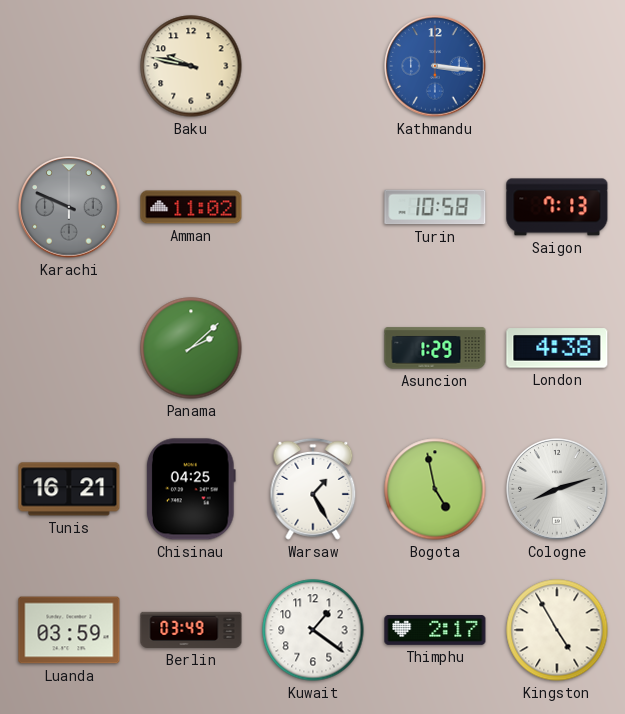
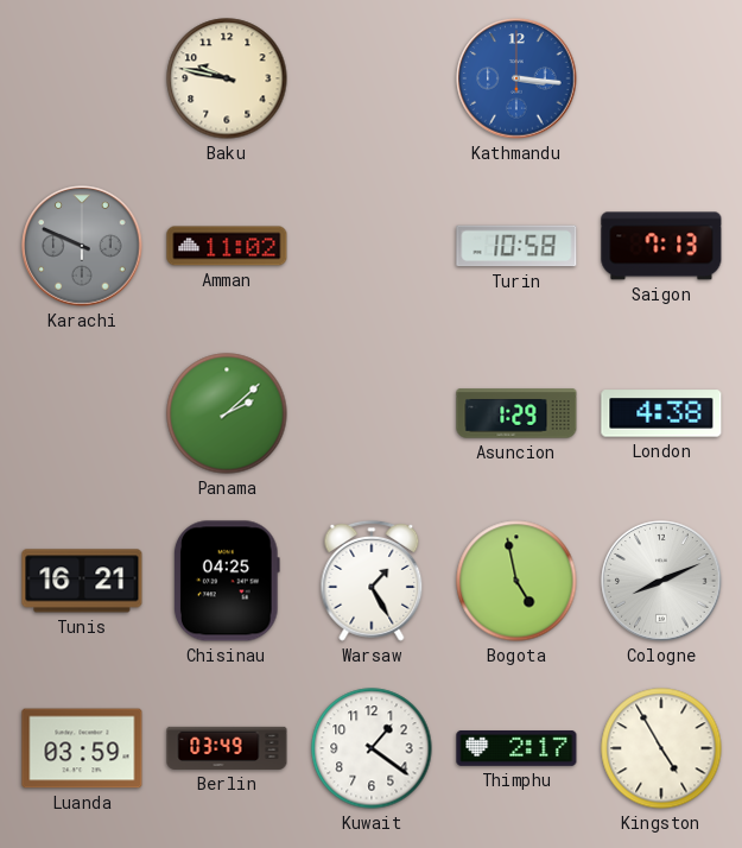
Cologne: 8:12 -> 8:11
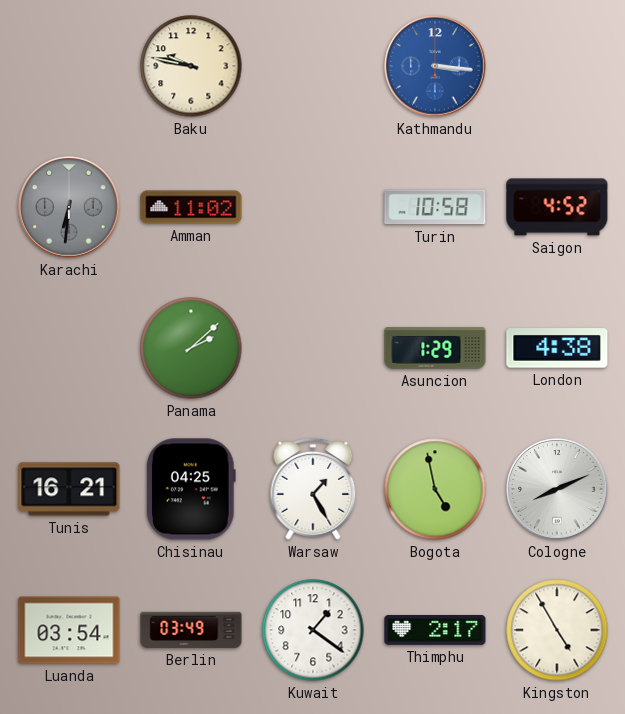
Karachi: 9:49 -> 6:31
Saigon: 7:13 -> 4:52
Luanda: 03:59 -> 03:54
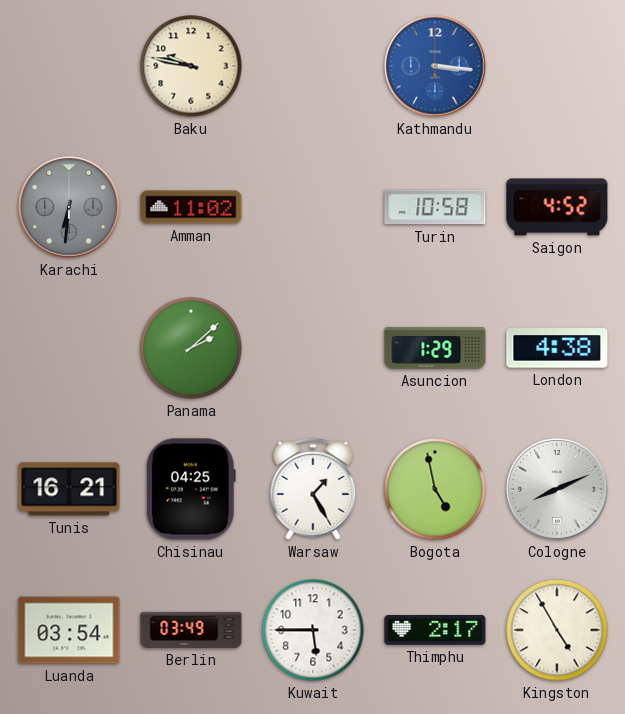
Kuwait: 1:21 -> 5:45
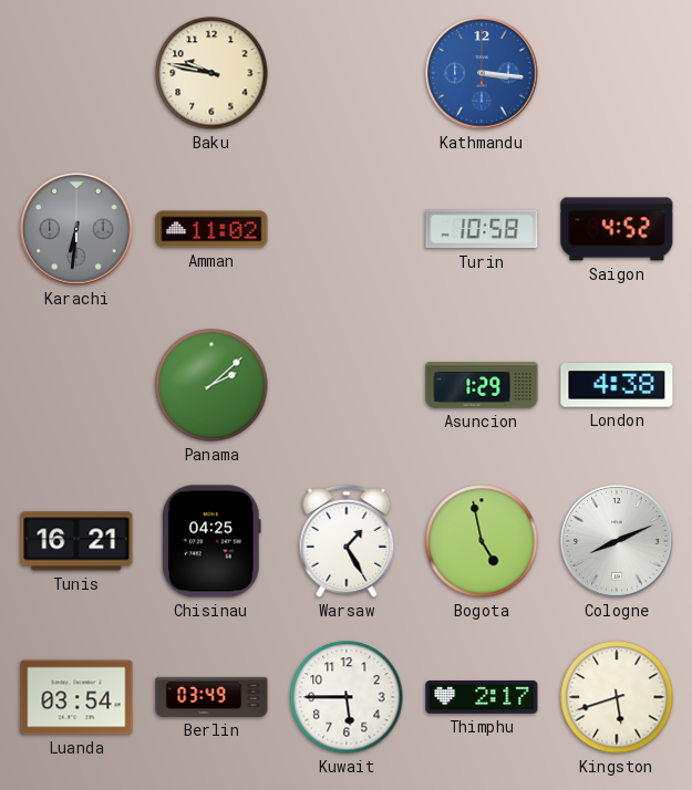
Kingston: 4:55 -> 5:42
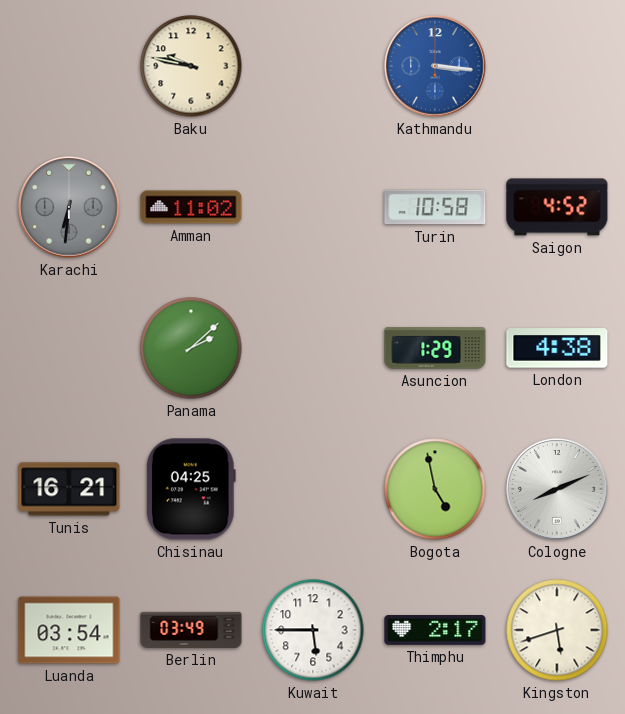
Warsaw: 1:25 -> none
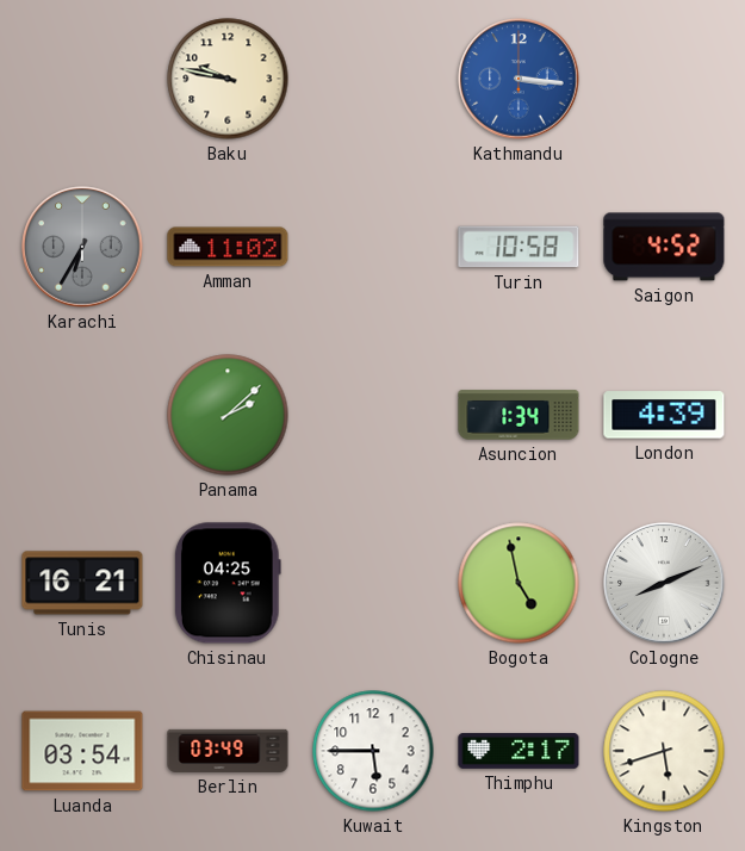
Karachi: 6:31 -> 6:35
Asuncion: 1:29 -> 1:34
London: 4:38 -> 4:39
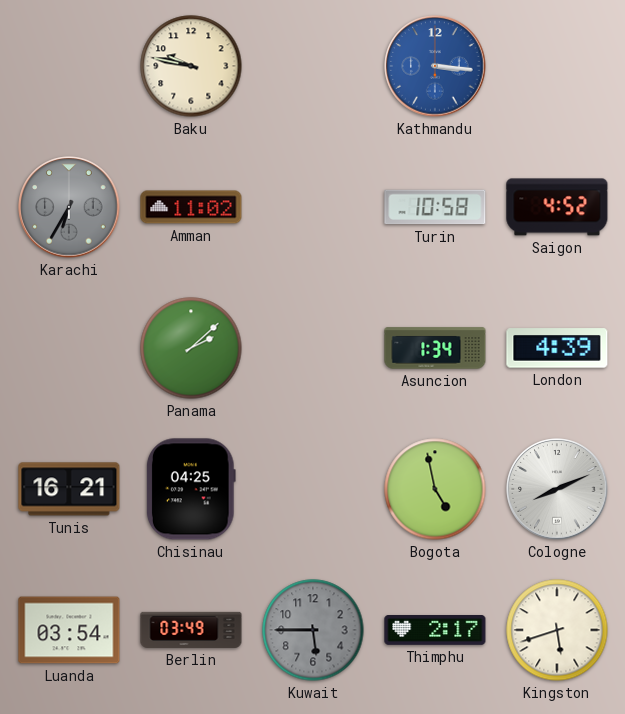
Kuwait dial: white -> grey
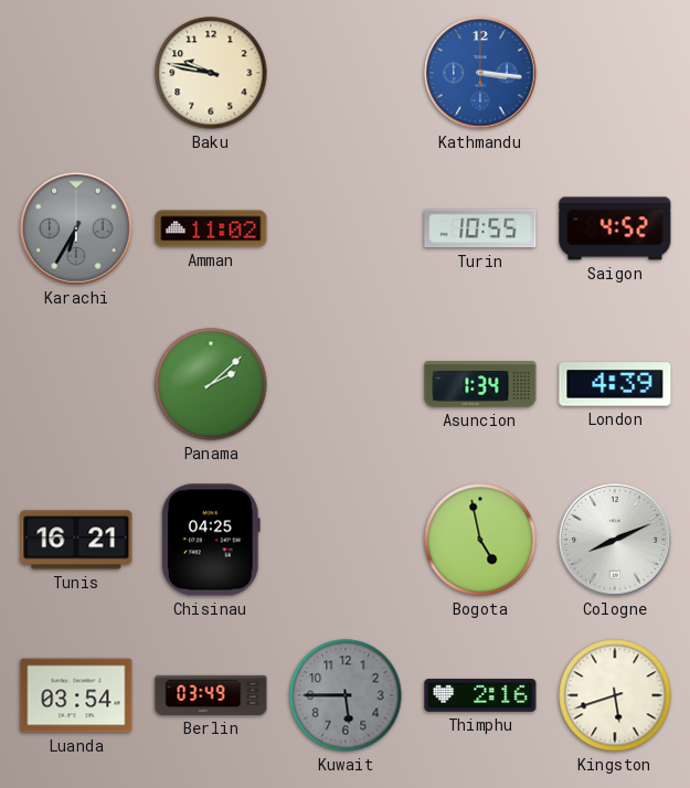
Turin: 10:58 -> 10:55
Thimphu: 2:17 -> 2:16
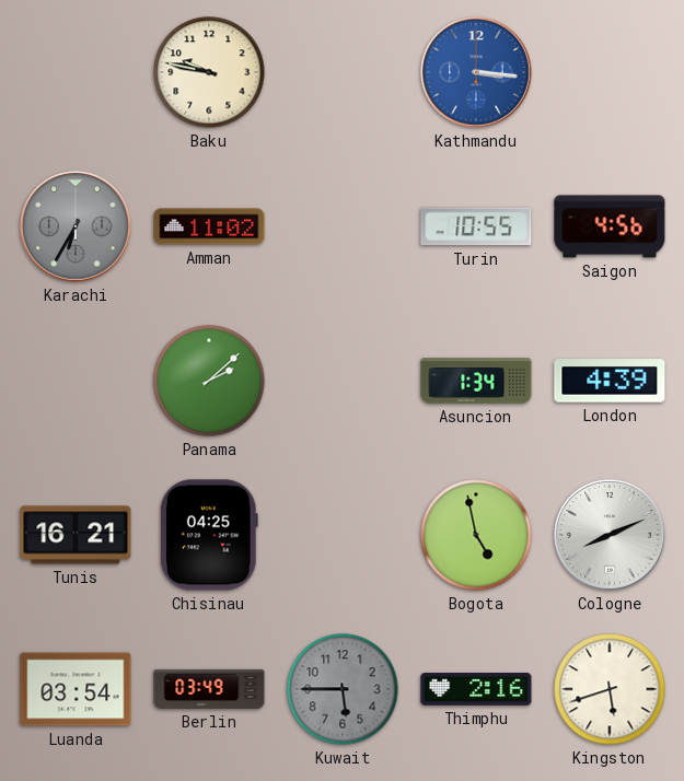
Saigon: 4:52 -> 4:56
